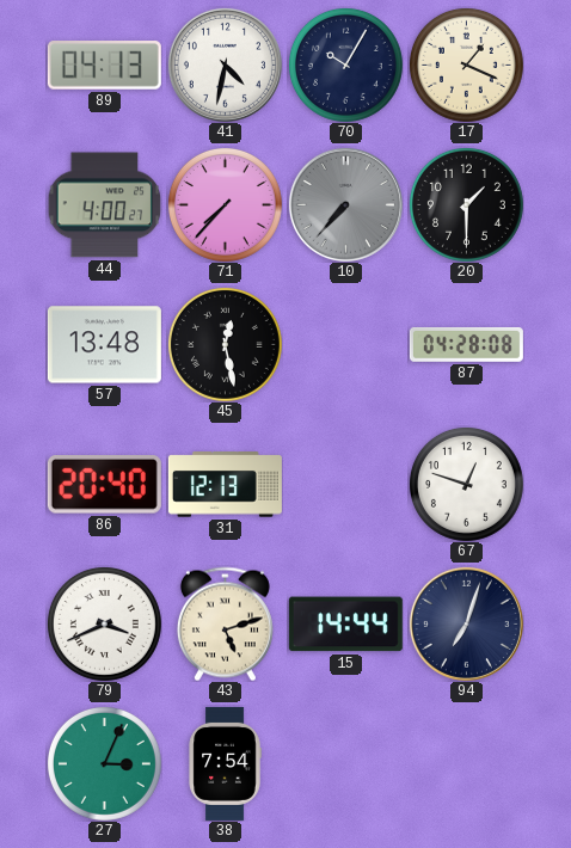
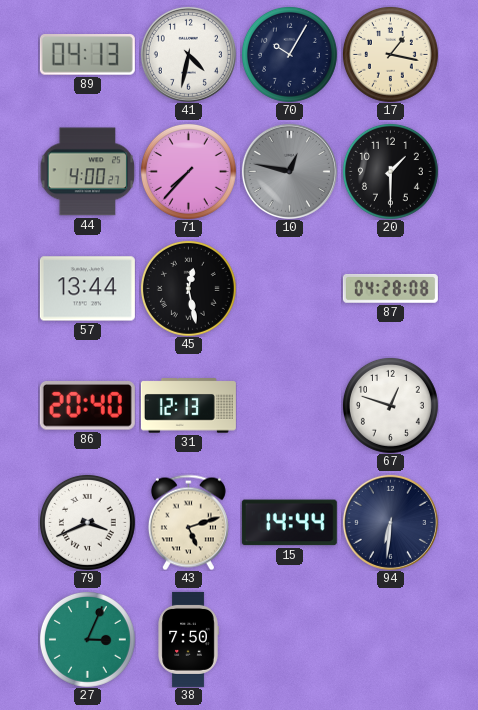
17: 1:19 -> 1:17
10: 7:37 -> 12:47
57: 13:48 -> 13:44
94: 7:03 -> 6:31
38: 7:54 -> 7:50
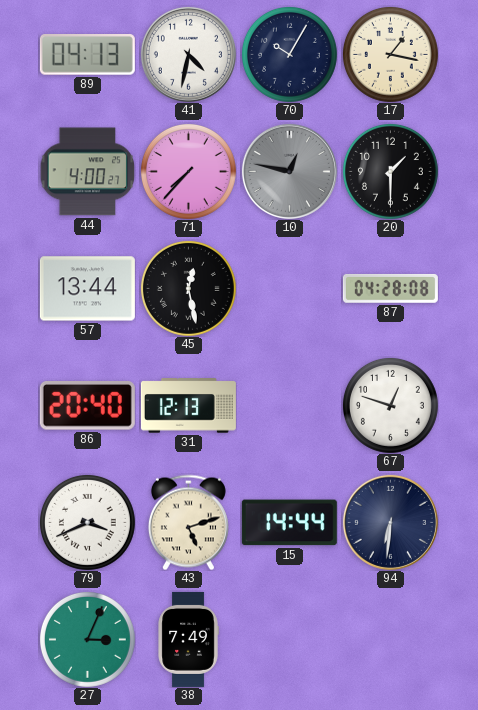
38: 7:50 -> 7:49
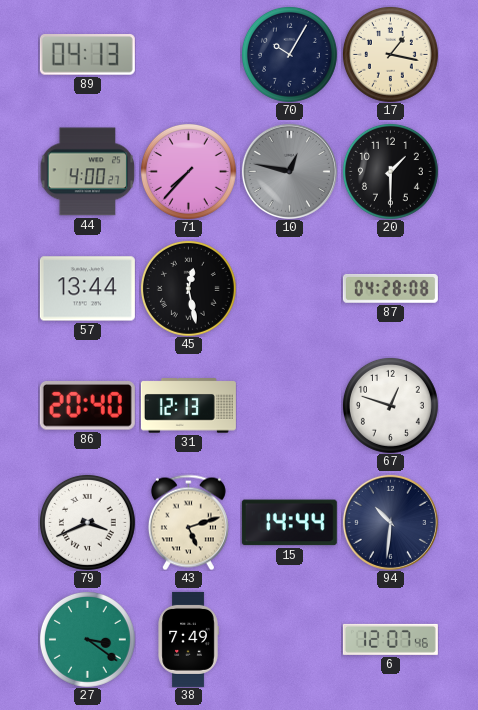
41: 4:32 -> none
94: 6:31 -> 10:31
27: 3:04 -> 3:21
6: none -> 12:07
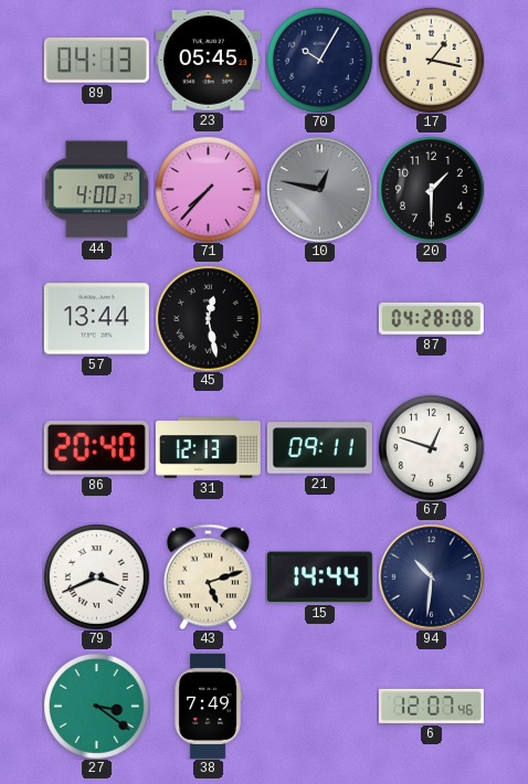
23: none -> 05:45
21: none -> 09:11
